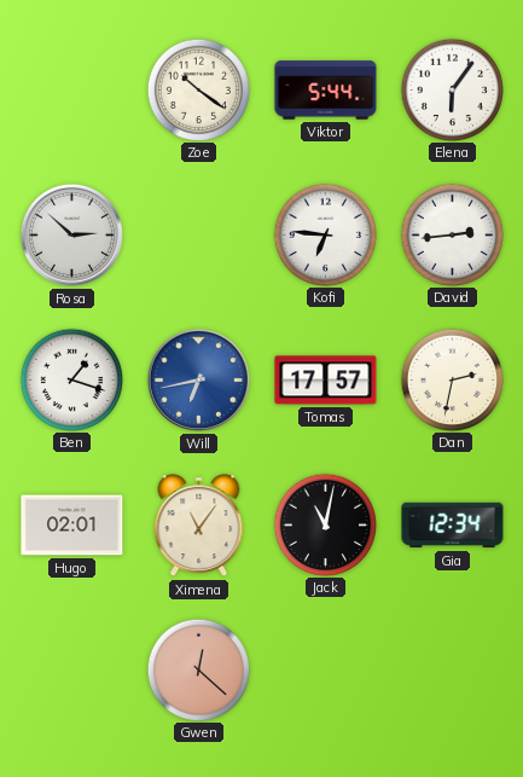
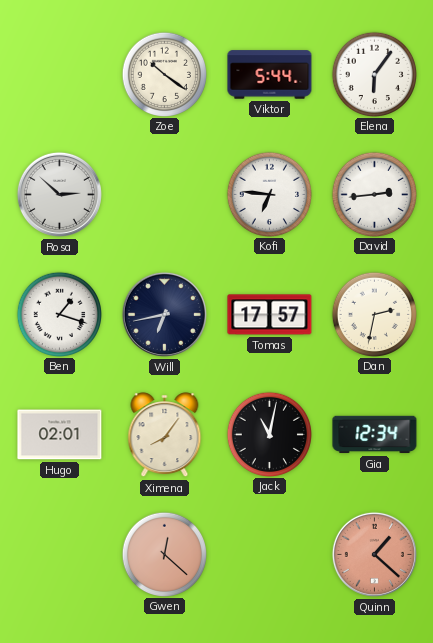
Will dial: blue -> navy
Ximena: 11:06 -> 8:06
Quinn: none -> 1:22
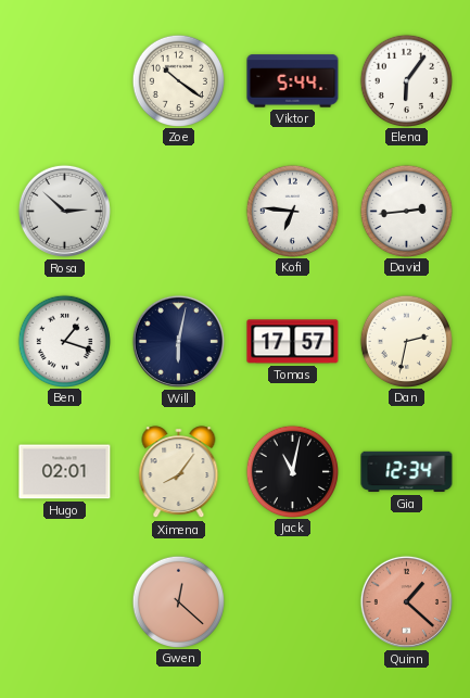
Will: 6:43 -> 6:02
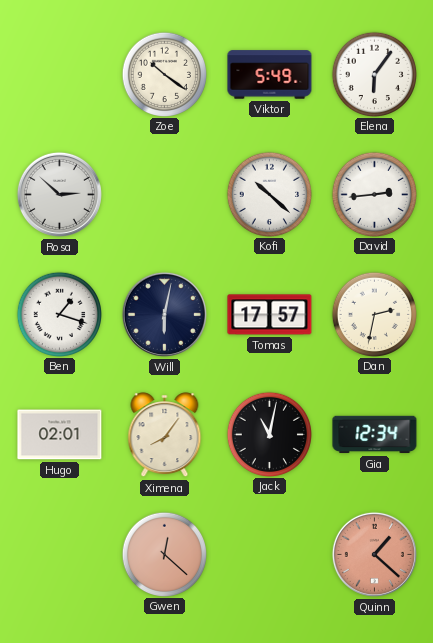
Viktor: 5:44 -> 5:49
Kofi: 6:46 -> 10:22
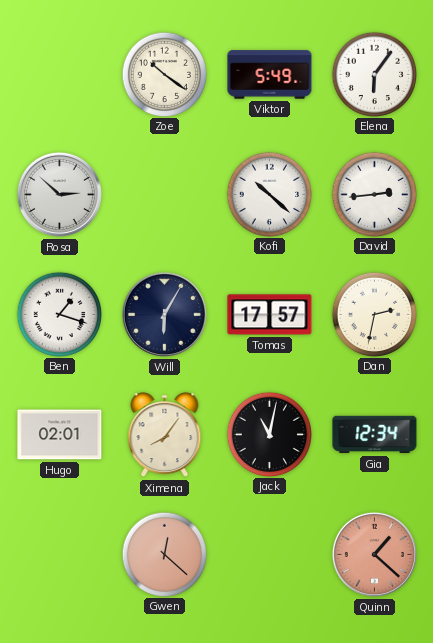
Will: 6:02 -> 6:05
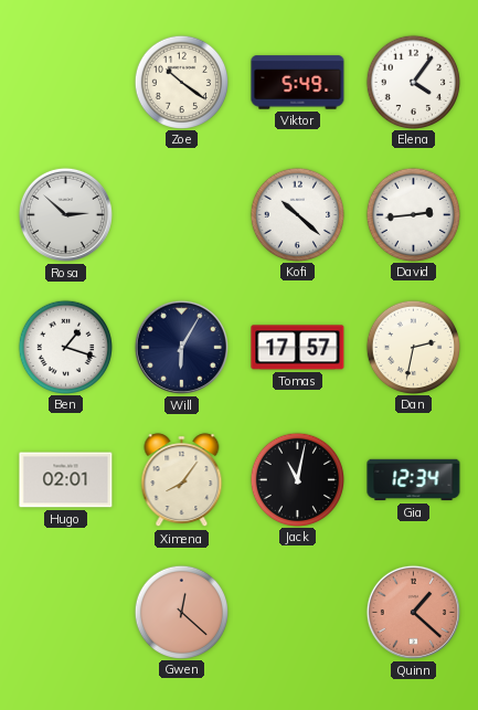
Elena: 6:06 -> 4:06
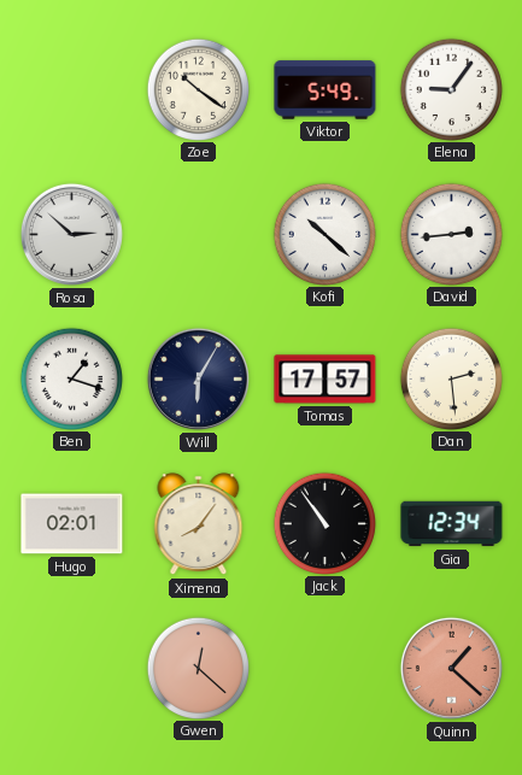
Elena: 4:06 -> 9:06
Dan: 2:32 -> 2:29
Jack: 11:02 -> 10:54
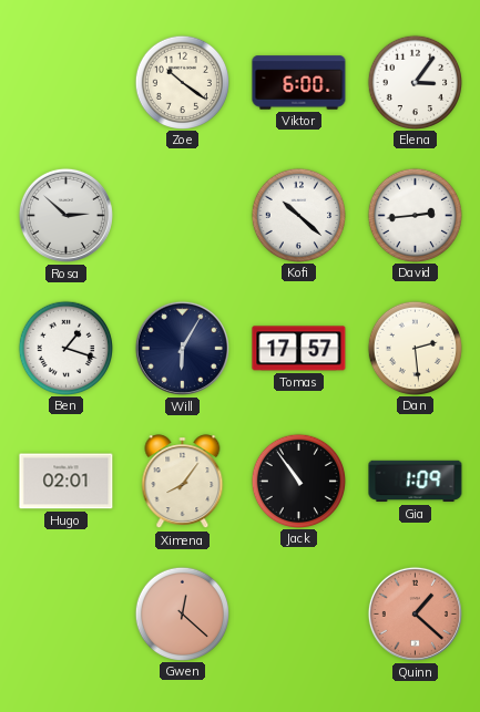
Viktor: 5:49 -> 6:00
Elena: 9:06 -> 3:06
Gia: 12:34 -> 1:09
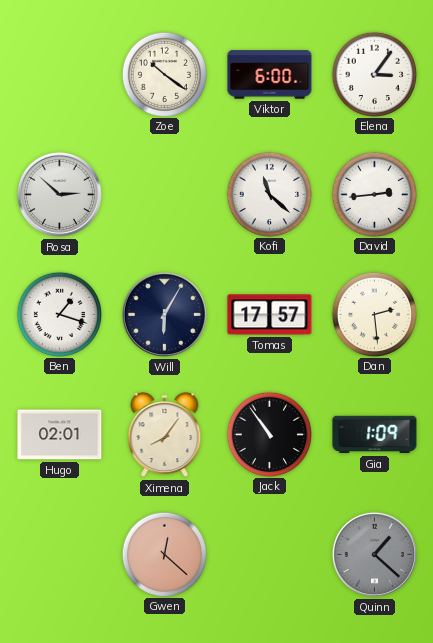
Kofi: 10:22 -> 11:22
Quinn dial: salmon -> grey
